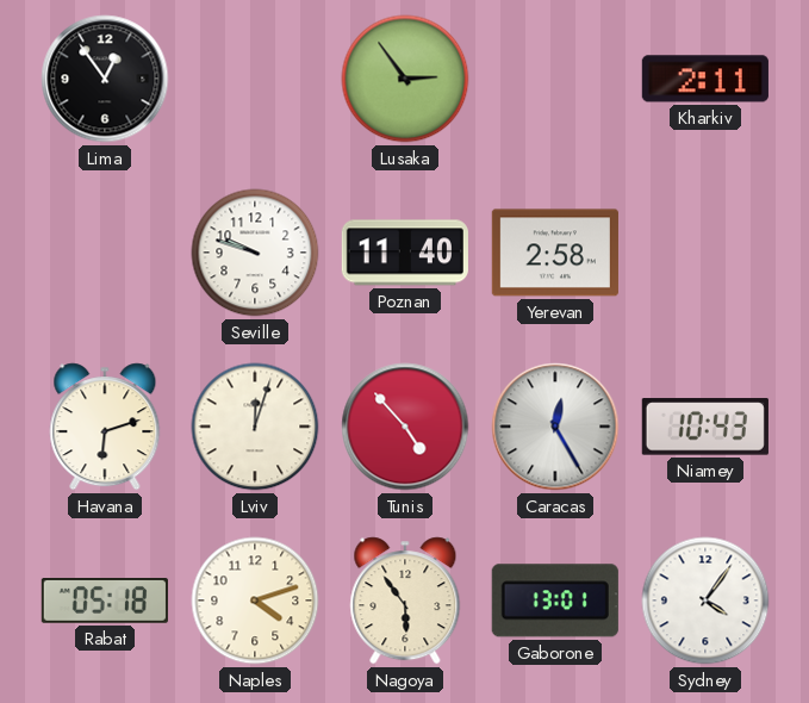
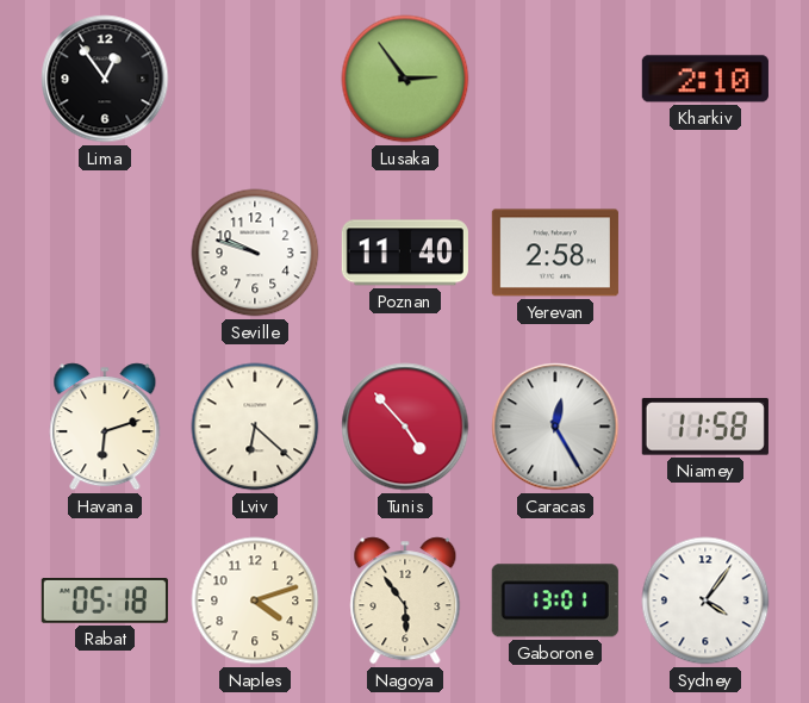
Kharkiv: 2:11 -> 2:10
Lviv: 12:03 -> 6:22
Niamey: 10:43 -> 11:58
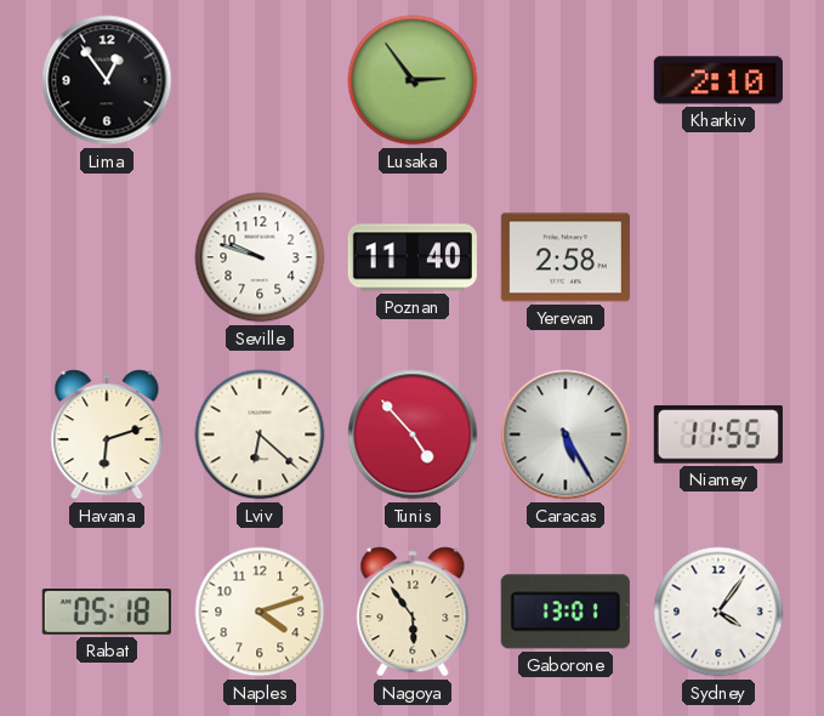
Caracas: 12:25 -> 5:25
Niamey: 11:58 -> 11:55
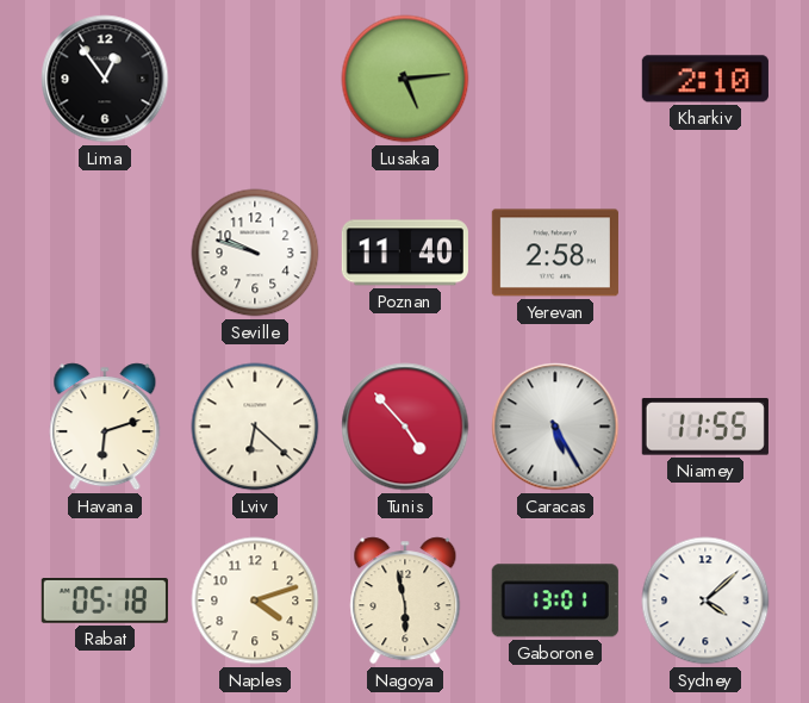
Lusaka: 2:54 -> 5:14
Nagoya: 5:54 -> 5:58
Sydney: 4:06 -> 4:08
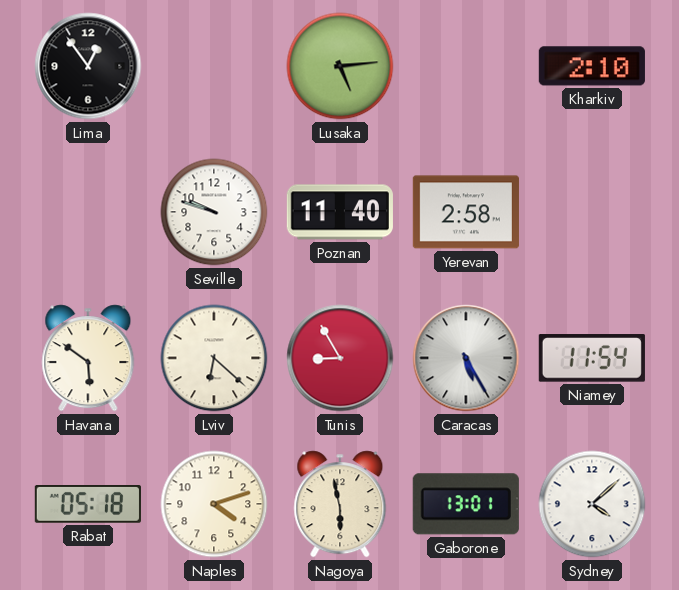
Havana: 6:12 -> 5:51
Tunis: 4:53 -> 8:55
Niamey: 11:55 -> 11:54
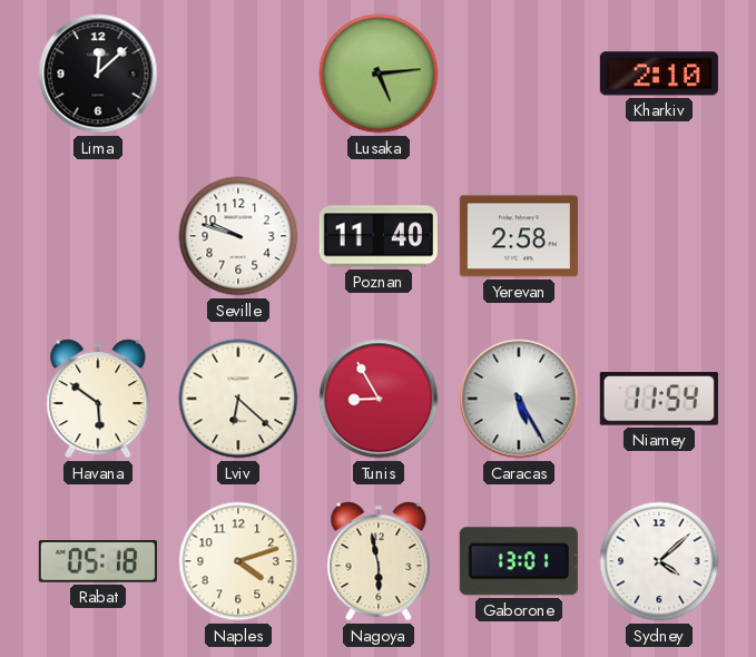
Lima: 12:54 -> 12:08
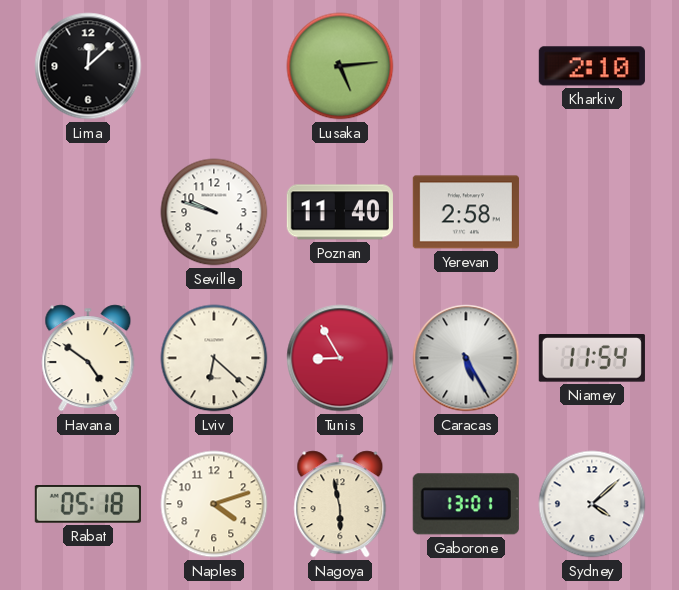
Havana: 5:51 -> 4:51
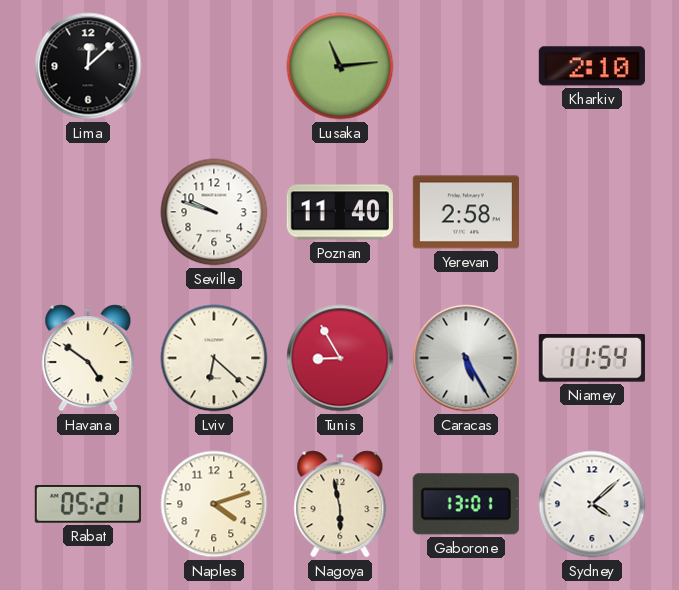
Lusaka: 5:14 -> 11:14
Rabat: 05:18 -> 05:21
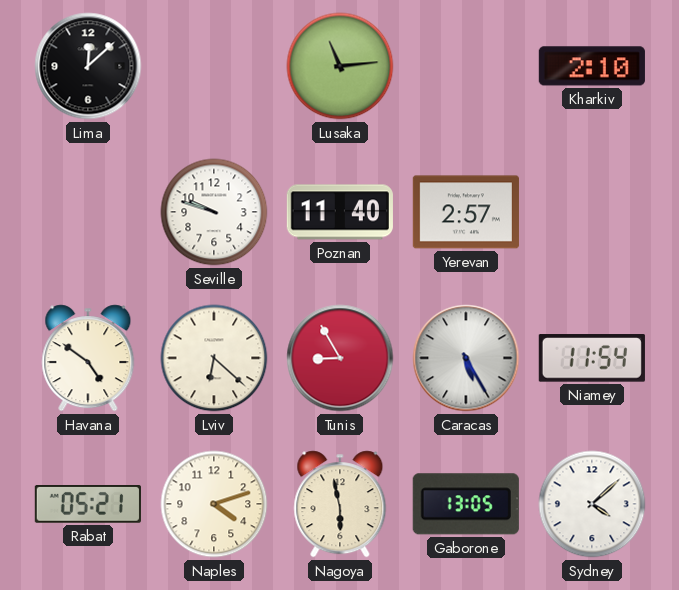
Yerevan: 2:58 -> 2:57
Gaborone: 13:01 -> 13:05
